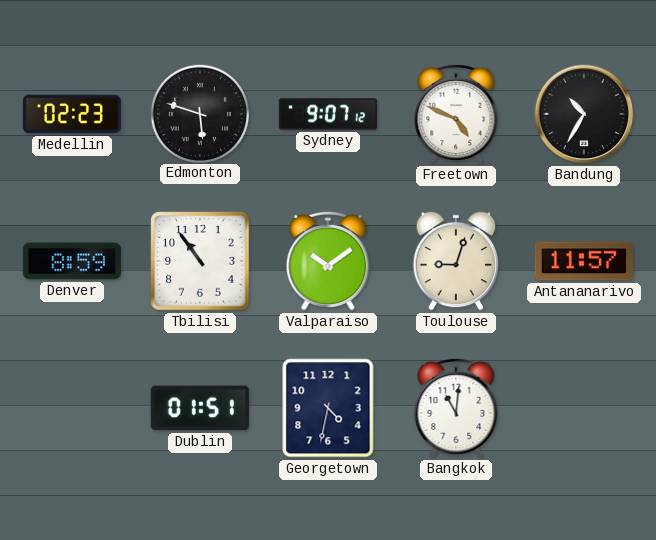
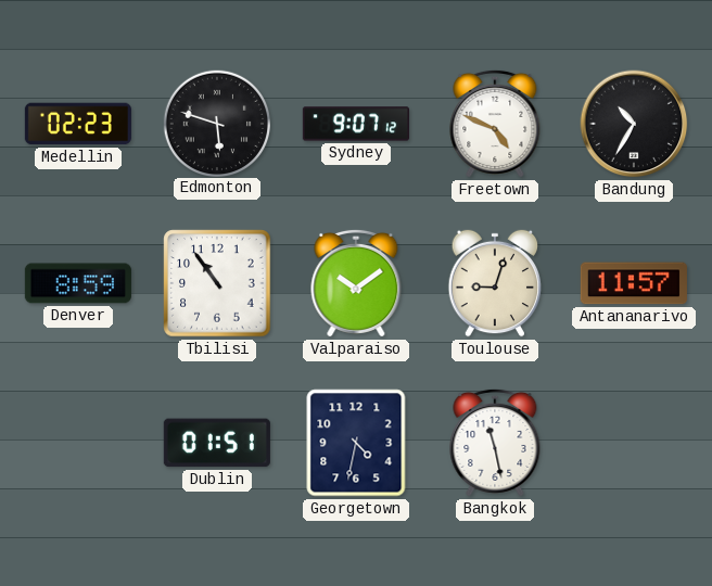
Bangkok: 11:01 -> 11:28
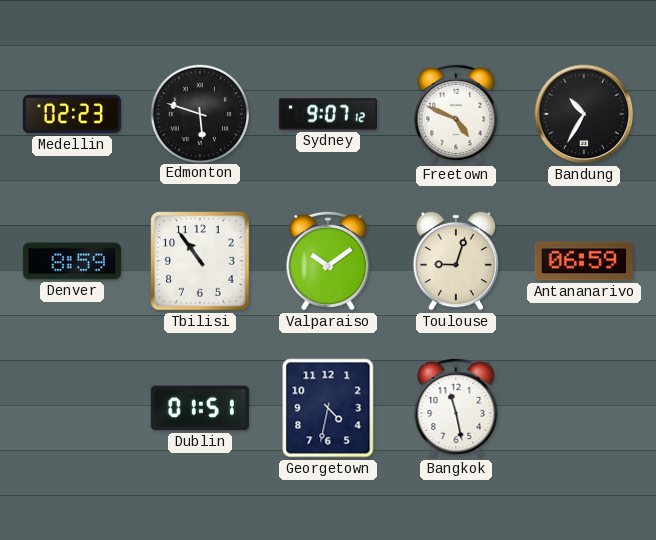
Antananarivo: 11:57 -> 06:59
